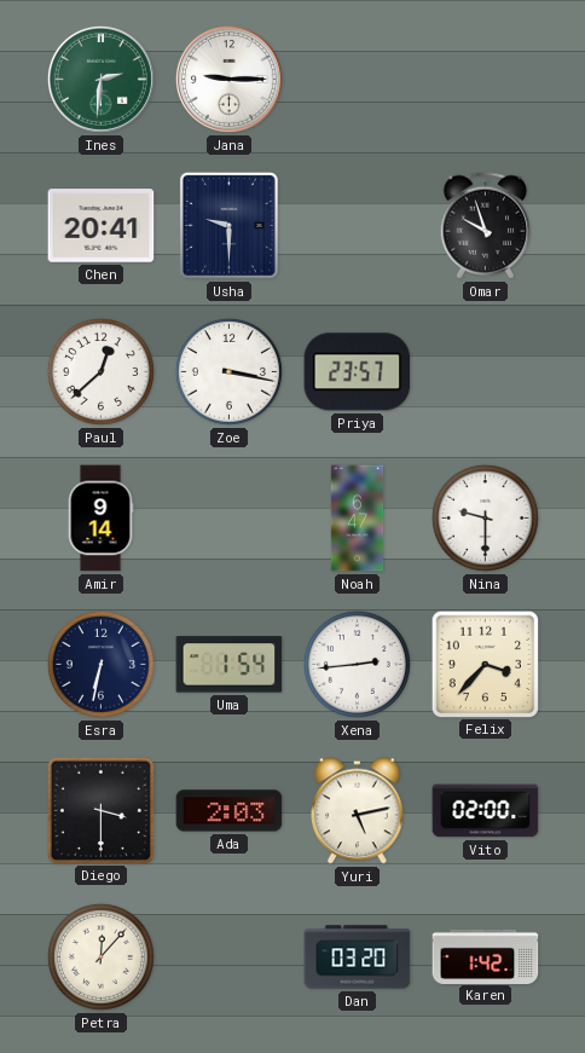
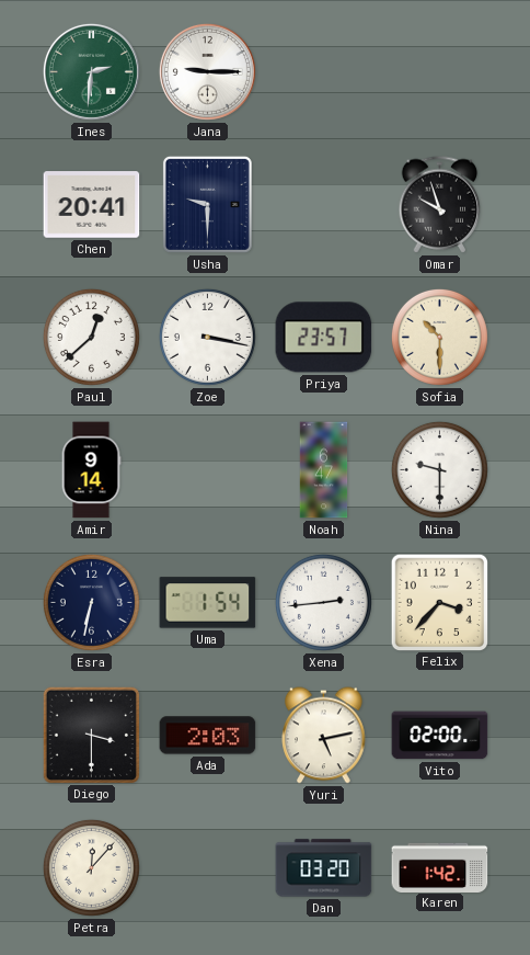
Sofia: none -> 10:30
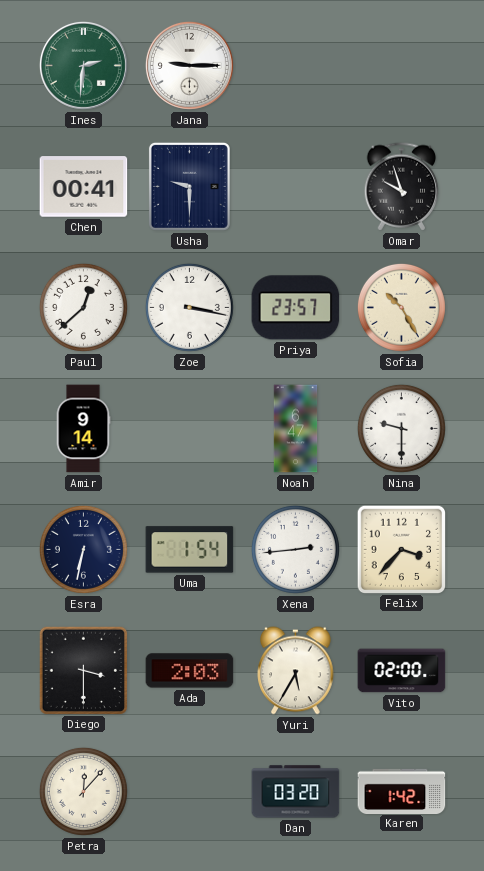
Chen: 20:41 -> 00:41
Sofia: 10:30 -> 10:25
Yuri: 5:13 -> 5:35
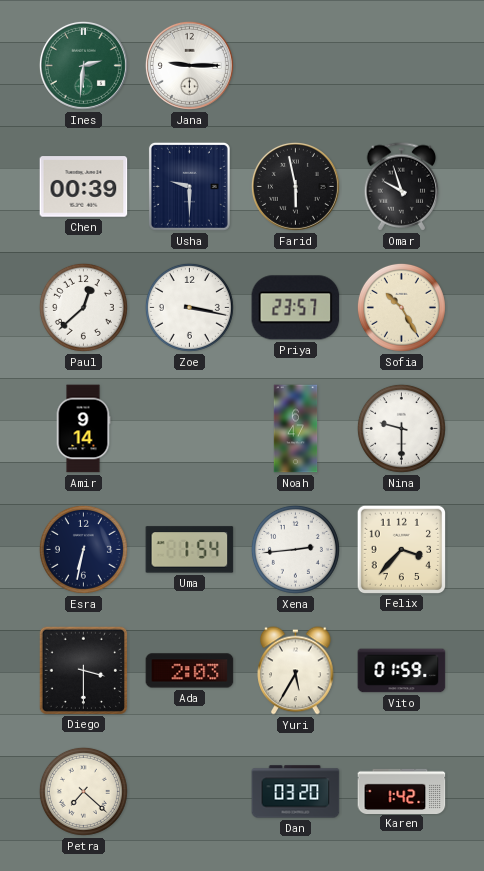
Chen: 00:41 -> 00:39
Farid: none -> 5:58
Vito: 02:00 -> 01:59
Petra: 12:07 -> 7:22
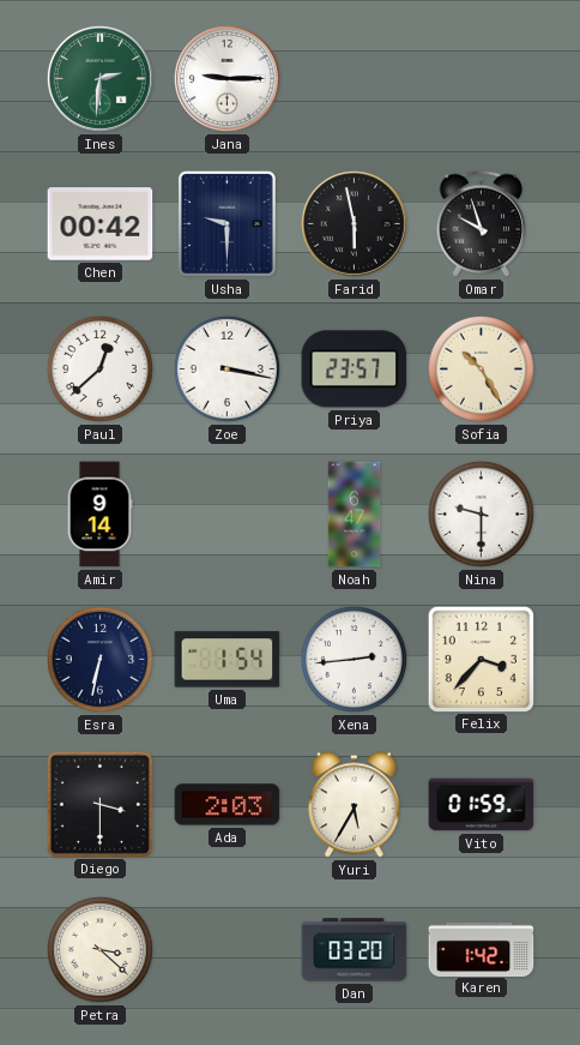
Chen: 00:39 -> 00:42
Petra: 7:22 -> 3:22
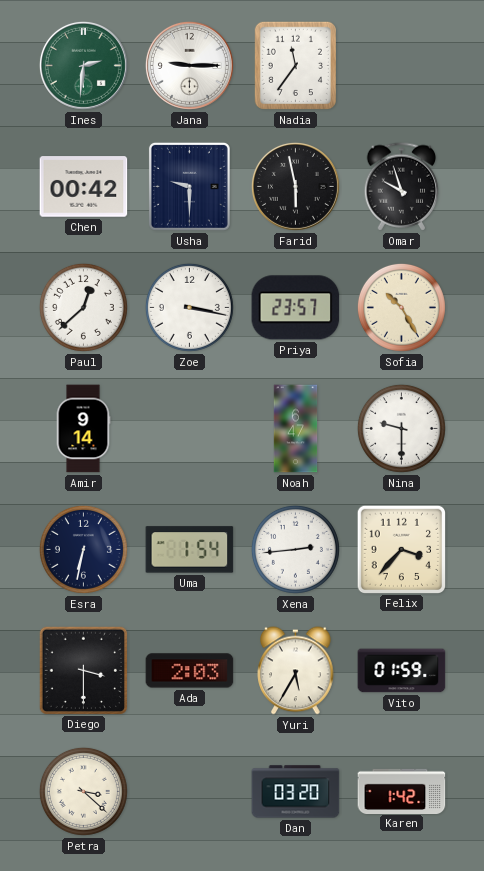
Nadia: none -> 11:36
